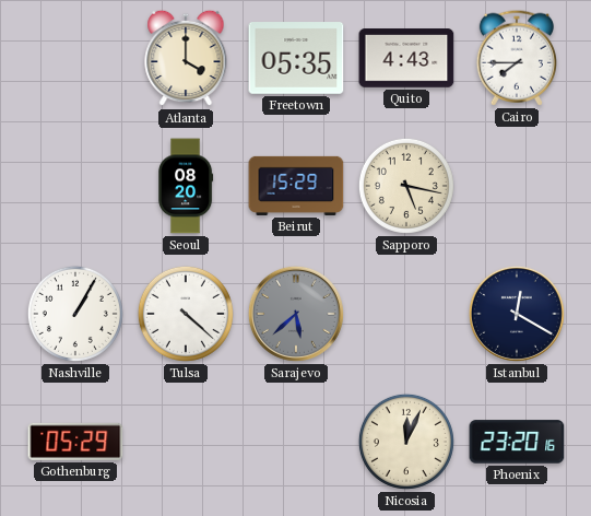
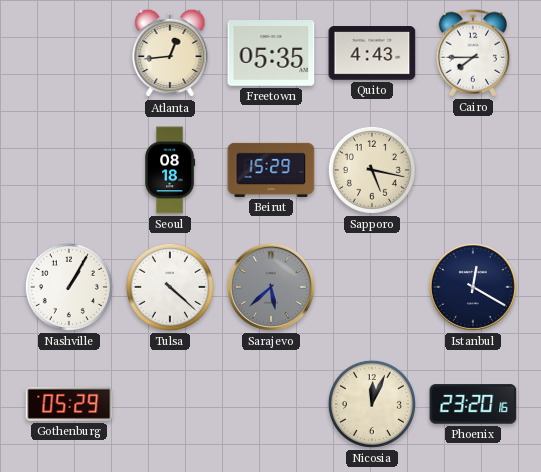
Atlanta: 4:00 -> 12:44
Seoul: 08:20 -> 08:18
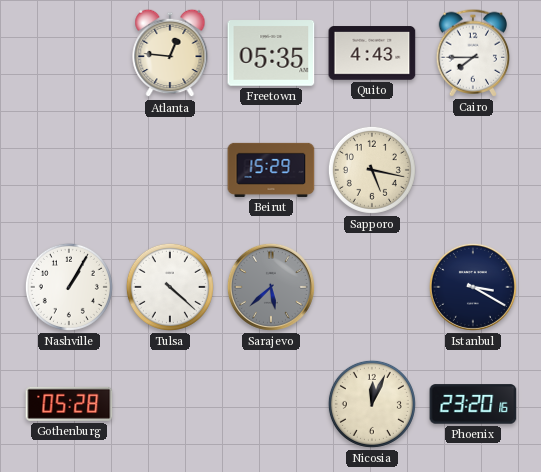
Atlanta: 12:44 -> 12:46
Seoul: 08:18 -> none
Istanbul: 12:20 -> 3:20
Gothenburg: 05:29 -> 05:28
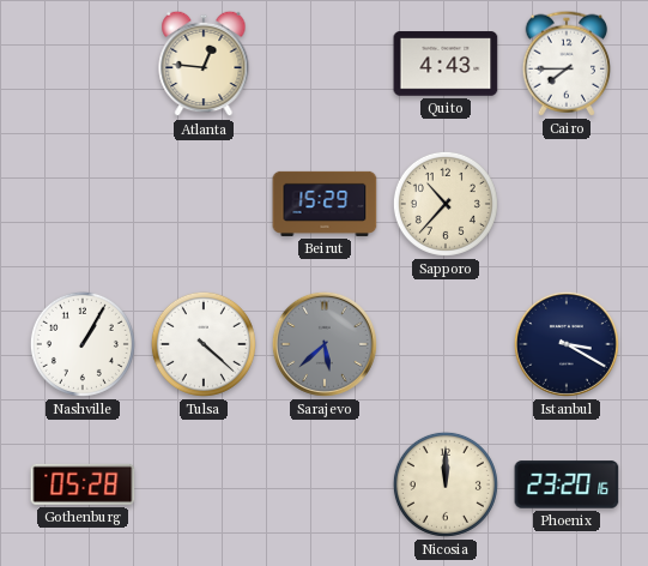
Freetown: 05:35 -> none
Sapporo: 5:17 -> 10:37
Nicosia: 12:04 -> 12:00
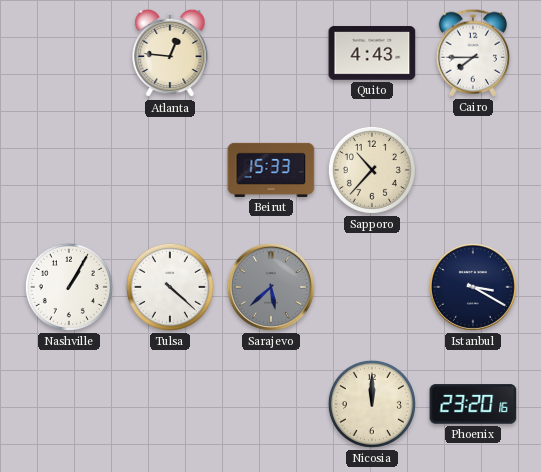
Beirut: 15:29 -> 15:33
Gothenburg: 05:28 -> none
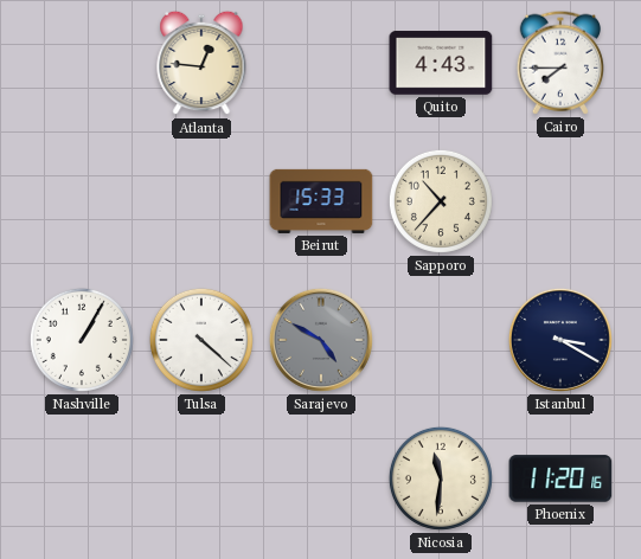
Sarajevo: 5:38 -> 4:50
Nicosia: 12:00 -> 11:31
Phoenix: 23:20 -> 11:20
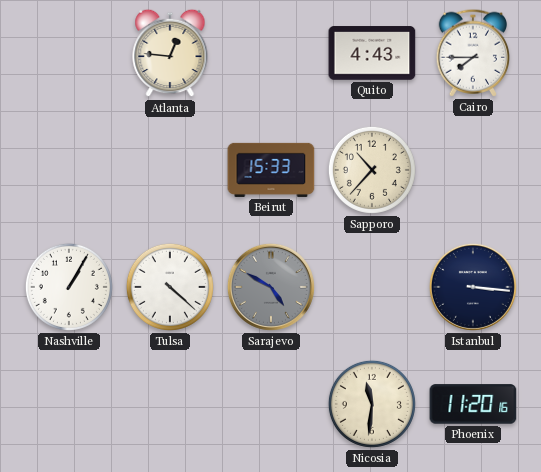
Istanbul: 3:20 -> 3:16
